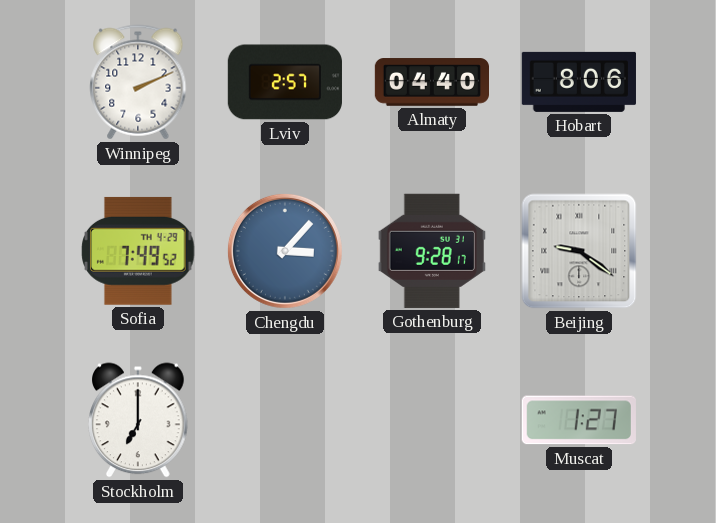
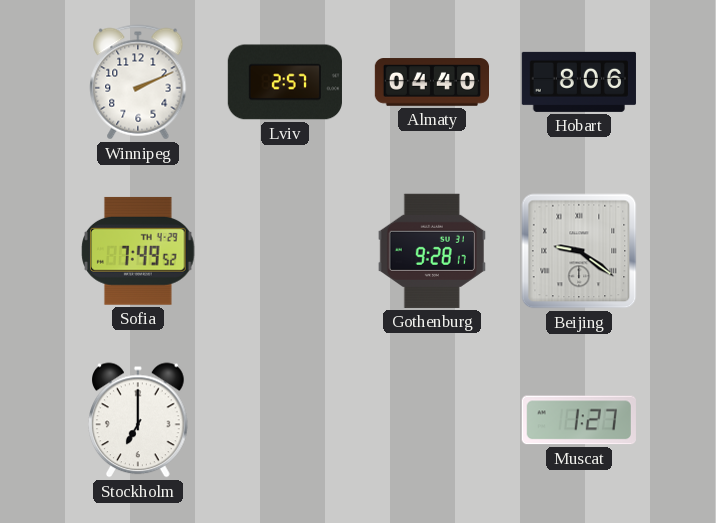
Chengdu: 3:07 -> none
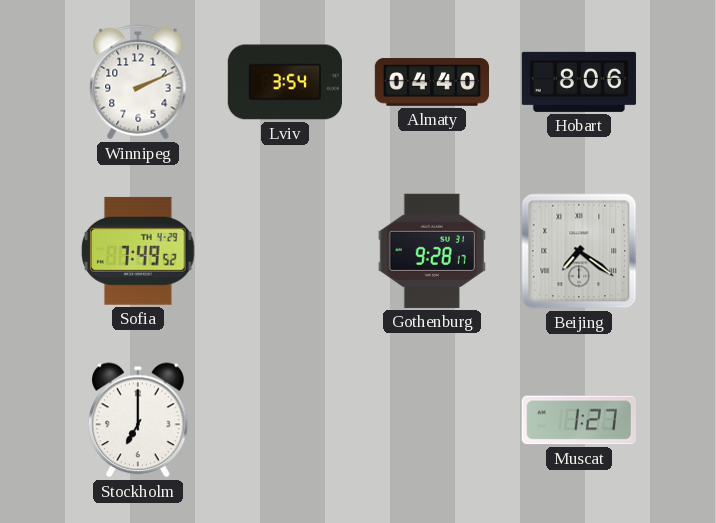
Lviv: 2:57 -> 3:54
Beijing: 9:21 -> 7:21
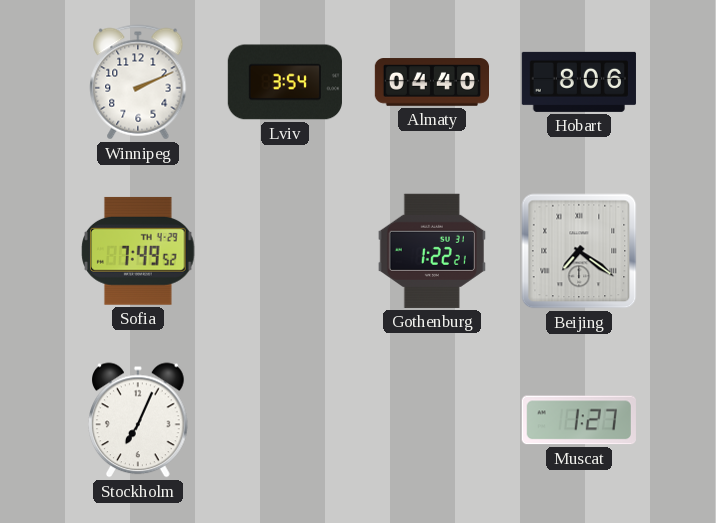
Gothenburg: 9:28 -> 1:22
Stockholm: 7:00 -> 7:04
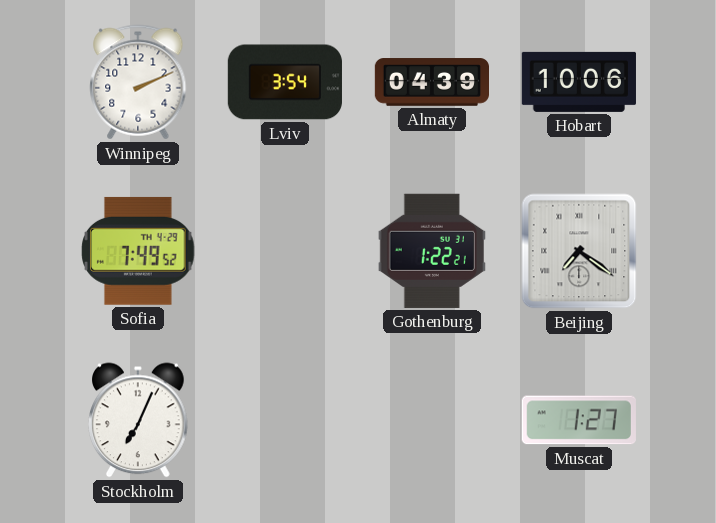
Almaty: 04:40 -> 04:39
Hobart: 8:06 -> 10:06
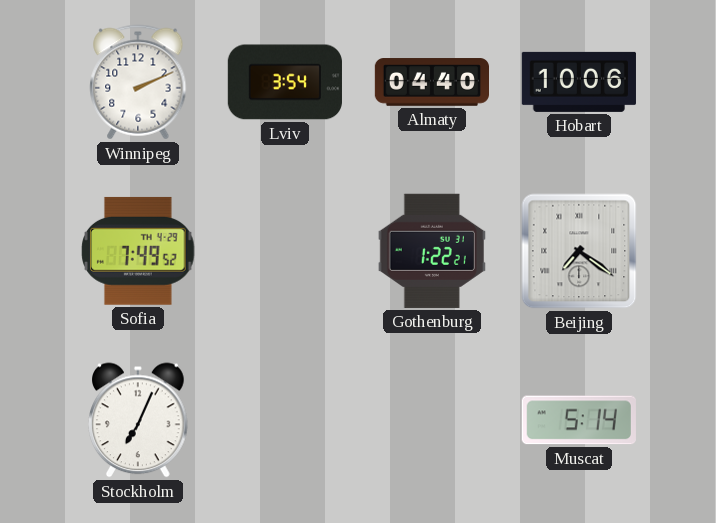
Almaty: 04:39 -> 04:40
Muscat: 1:27 -> 5:14
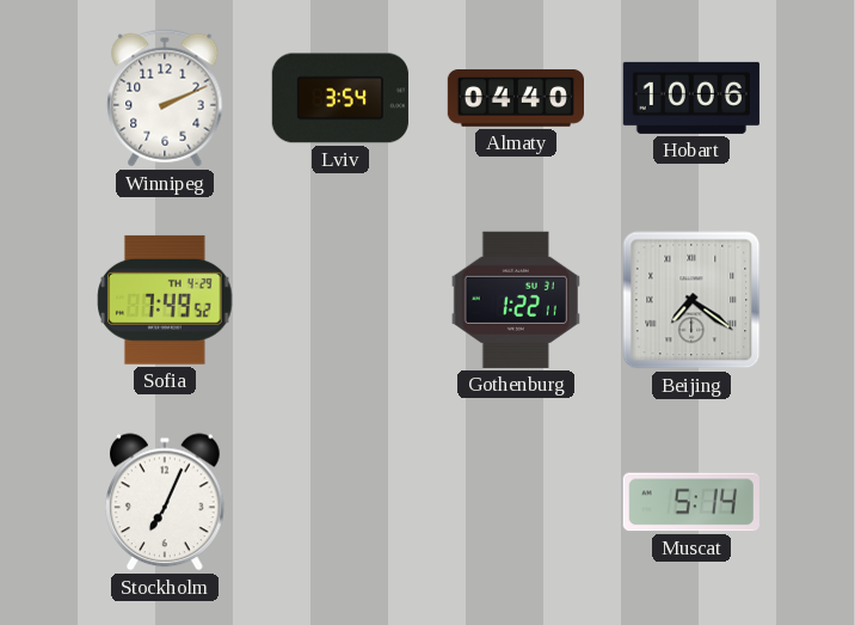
Gothenburg: 1:22:21 -> 1:22:11
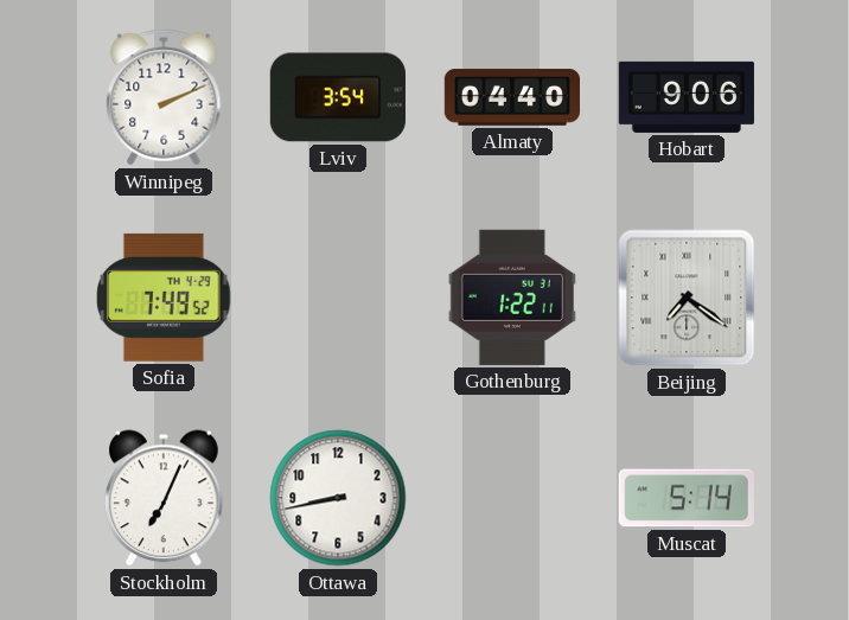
Hobart: 10:06 -> 9:06
Ottawa: none -> 8:43
